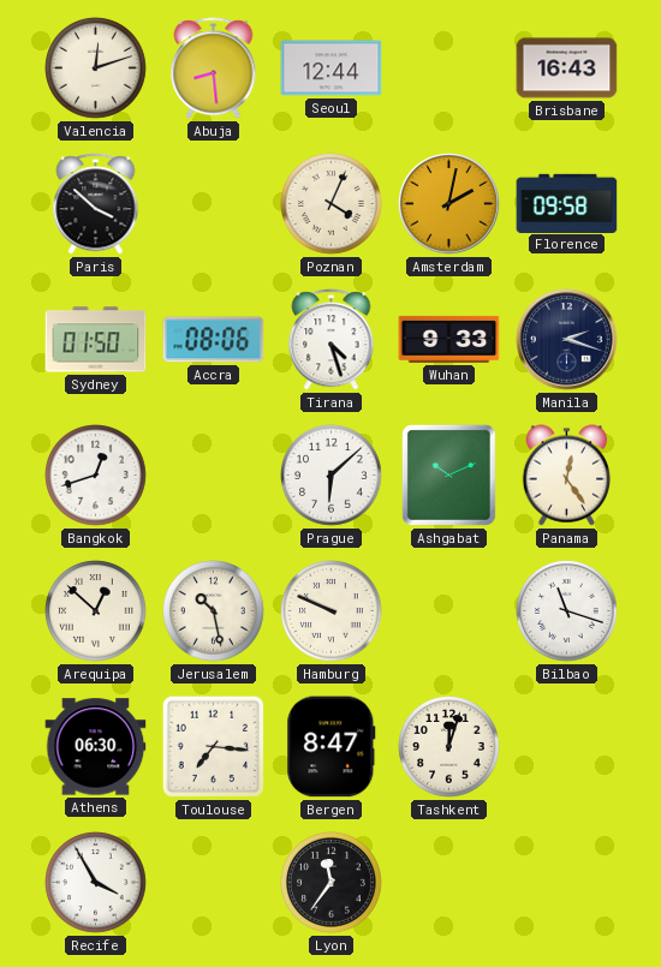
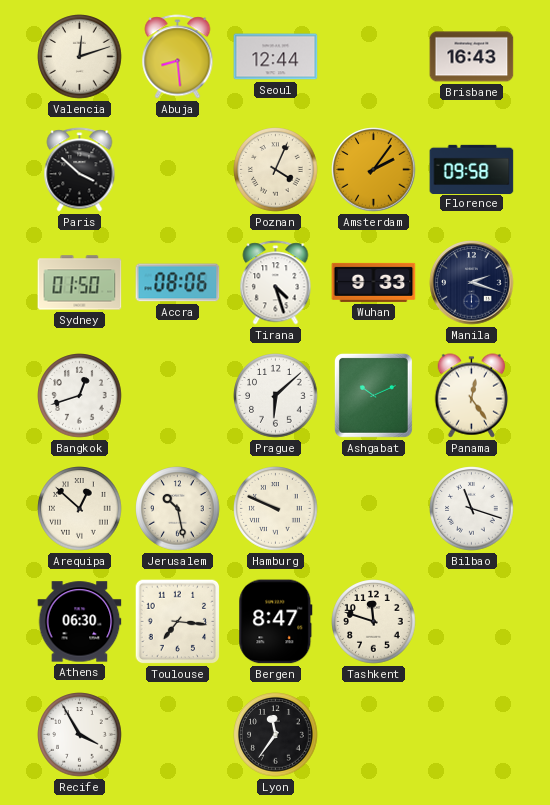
Amsterdam: 2:02 -> 2:06
Tashkent: 12:03 -> 11:48
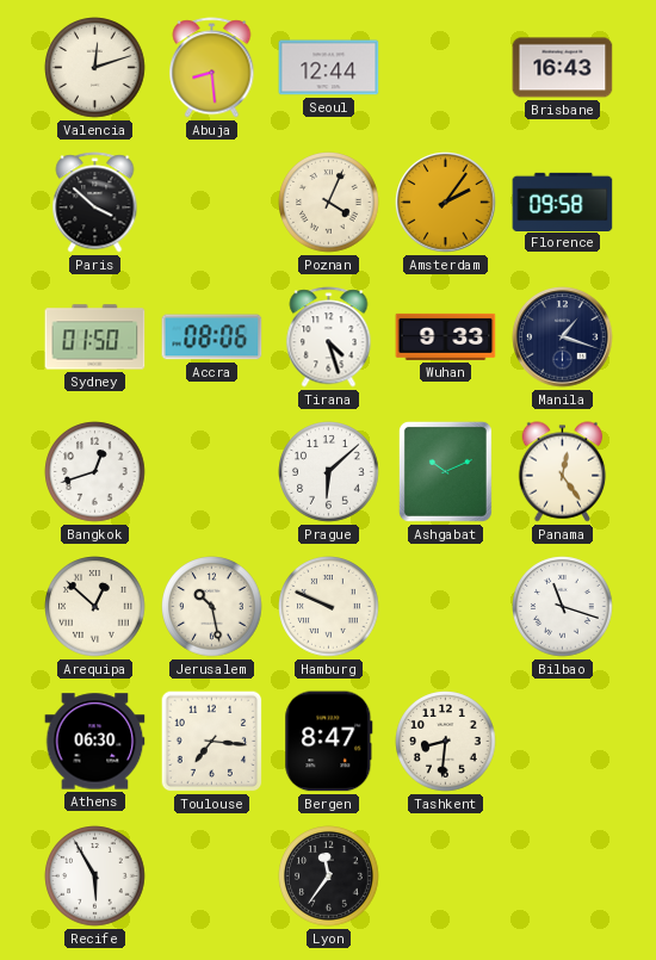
Manila: 2:18 -> 1:18
Tashkent: 11:48 -> 8:31
Recife: 3:55 -> 5:55
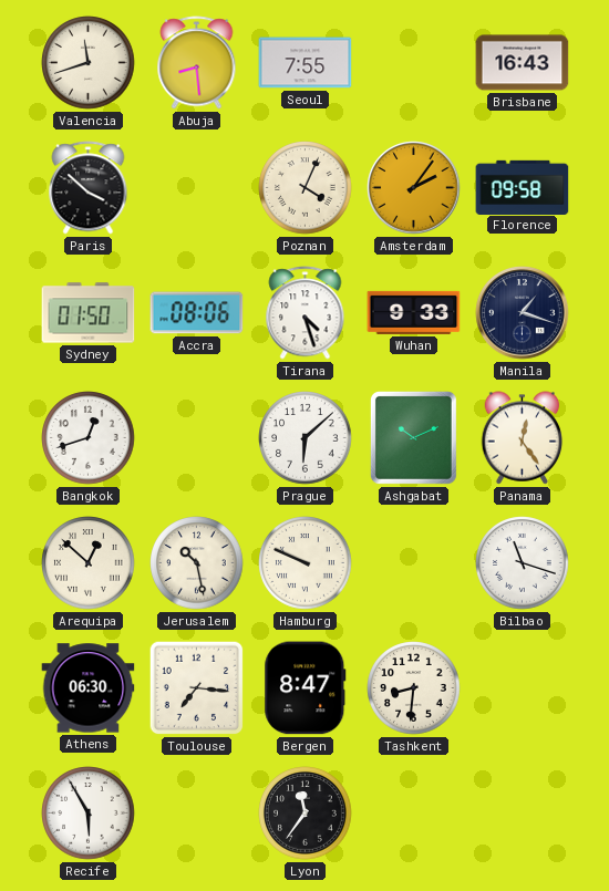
Valencia: 12:12 -> 11:42
Seoul: 12:44 -> 7:55
